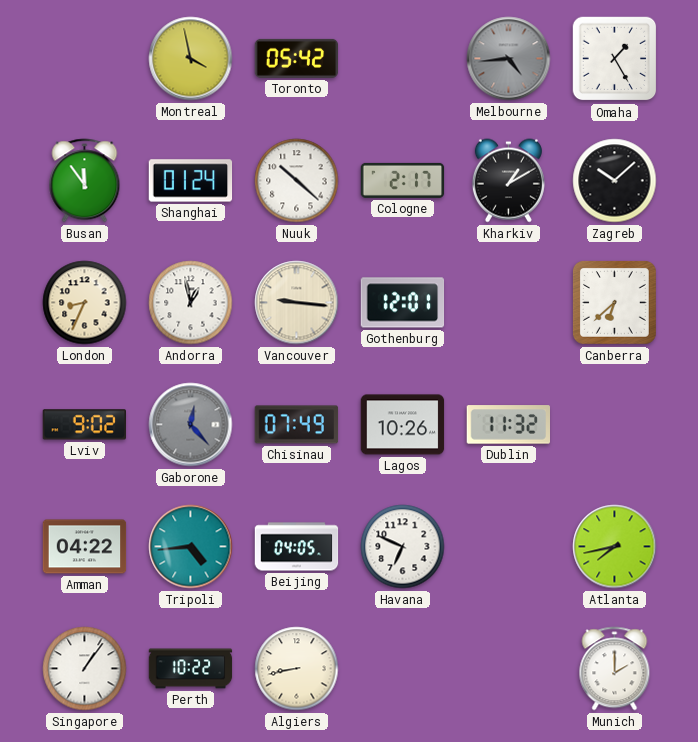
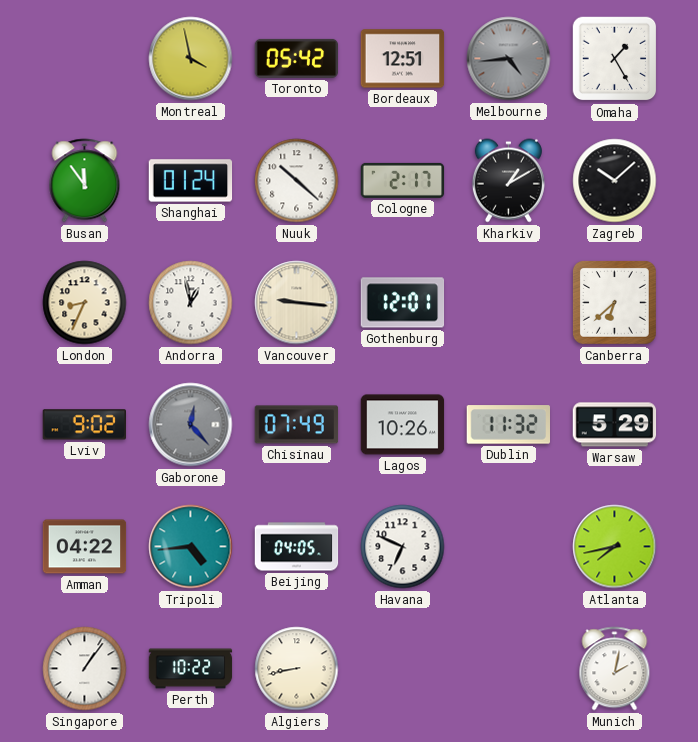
Bordeaux: none -> 12:51
Warsaw: none -> 5:29
Munich: 2:00 -> 2:02
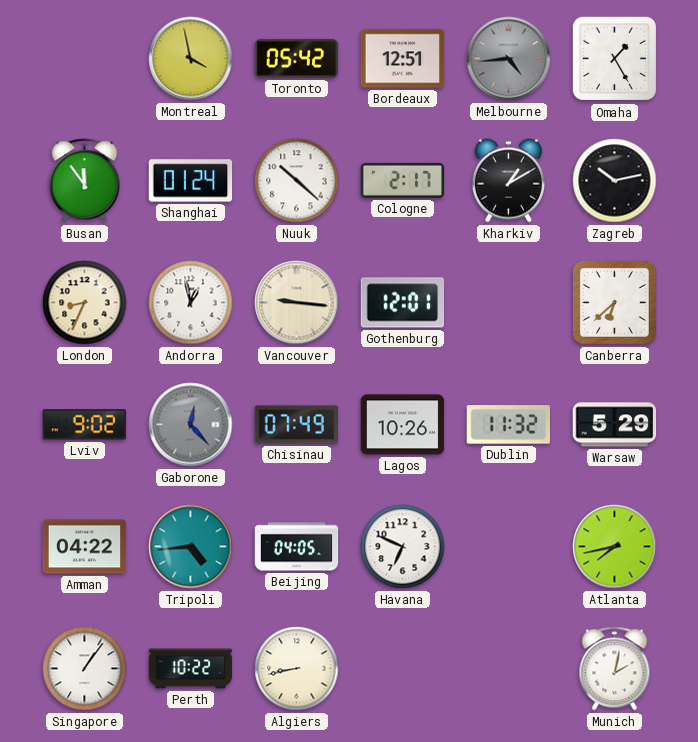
Zagreb: 10:08 -> 10:13
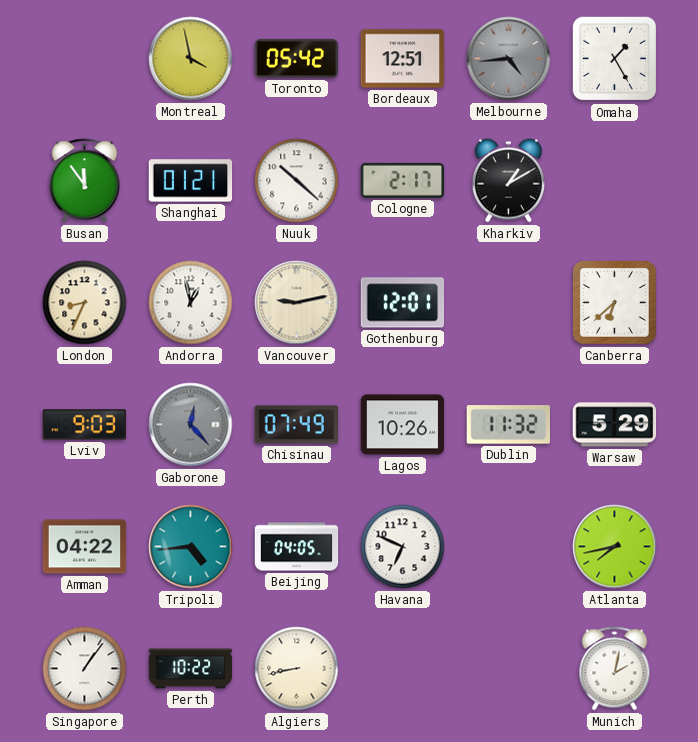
Shanghai: 01:24 -> 01:21
Zagreb: 10:13 -> none
Vancouver: 9:16 -> 9:13
Lviv: 9:02 -> 9:03
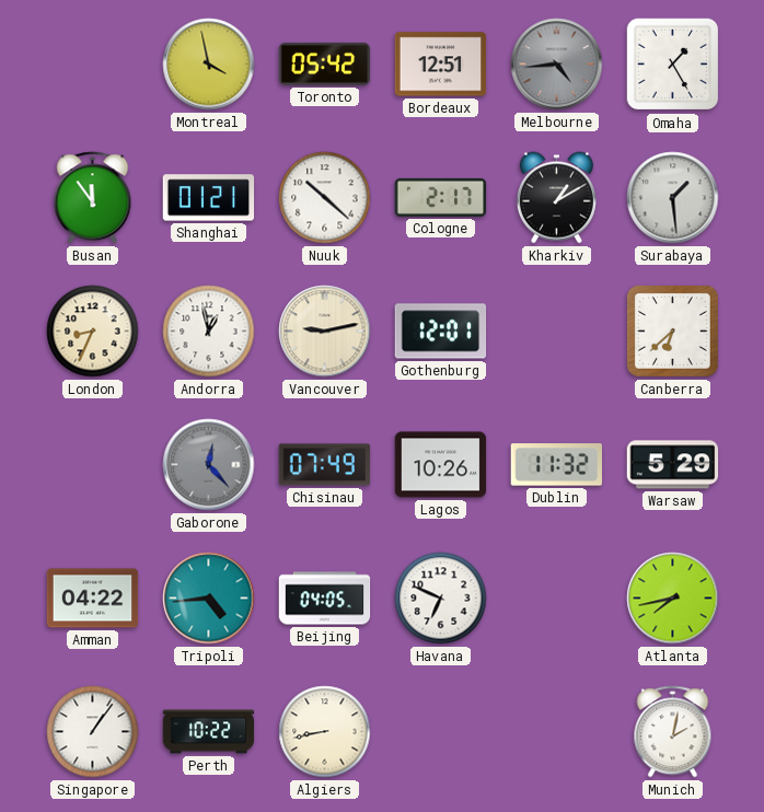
Surabaya: none -> 1:29
Lviv: 9:03 -> none
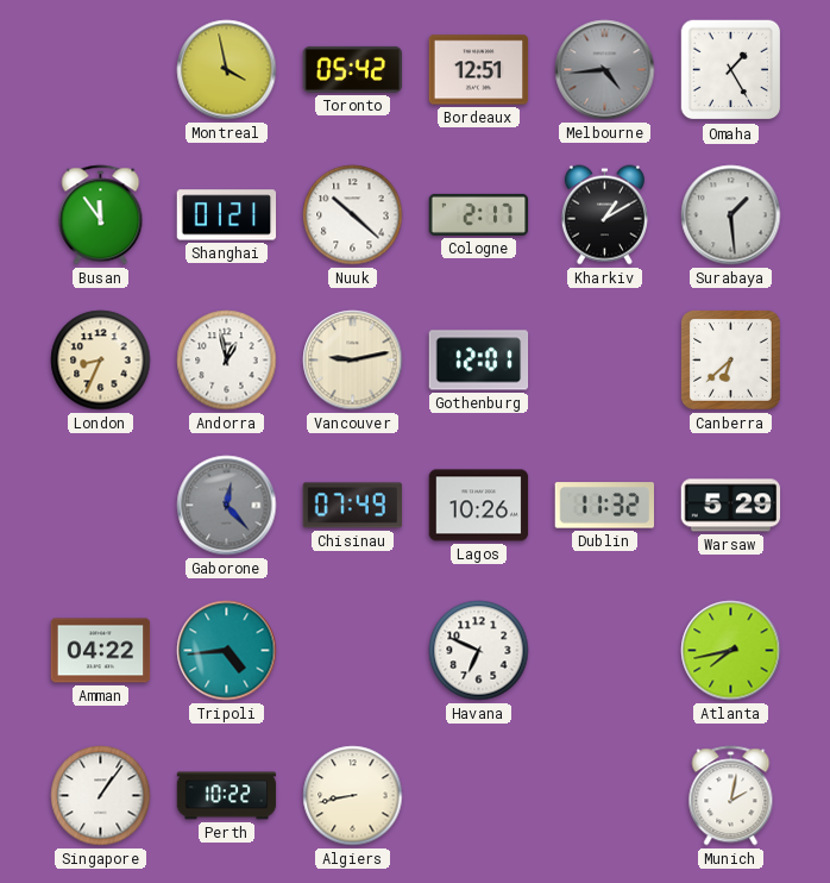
Beijing: 04:05 -> none
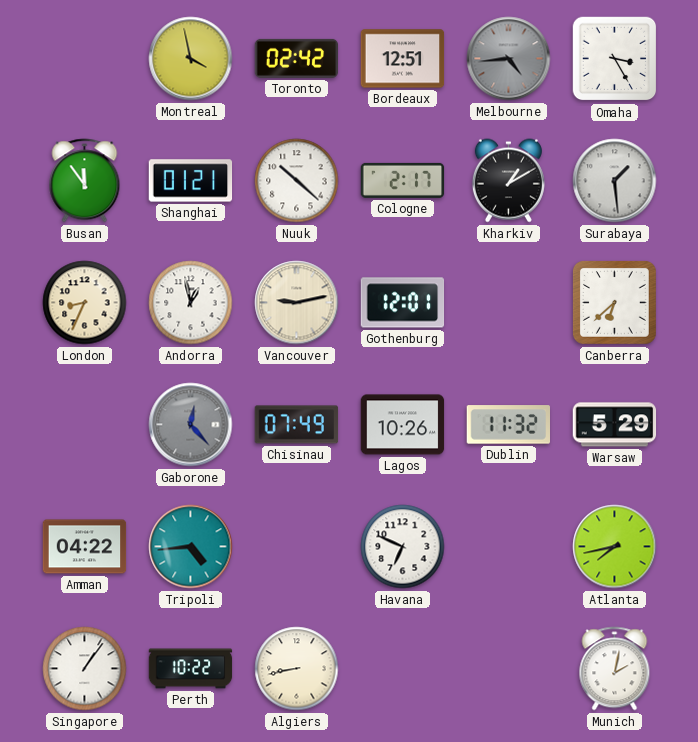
Toronto: 05:42 -> 02:42
Omaha: 1:25 -> 3:25
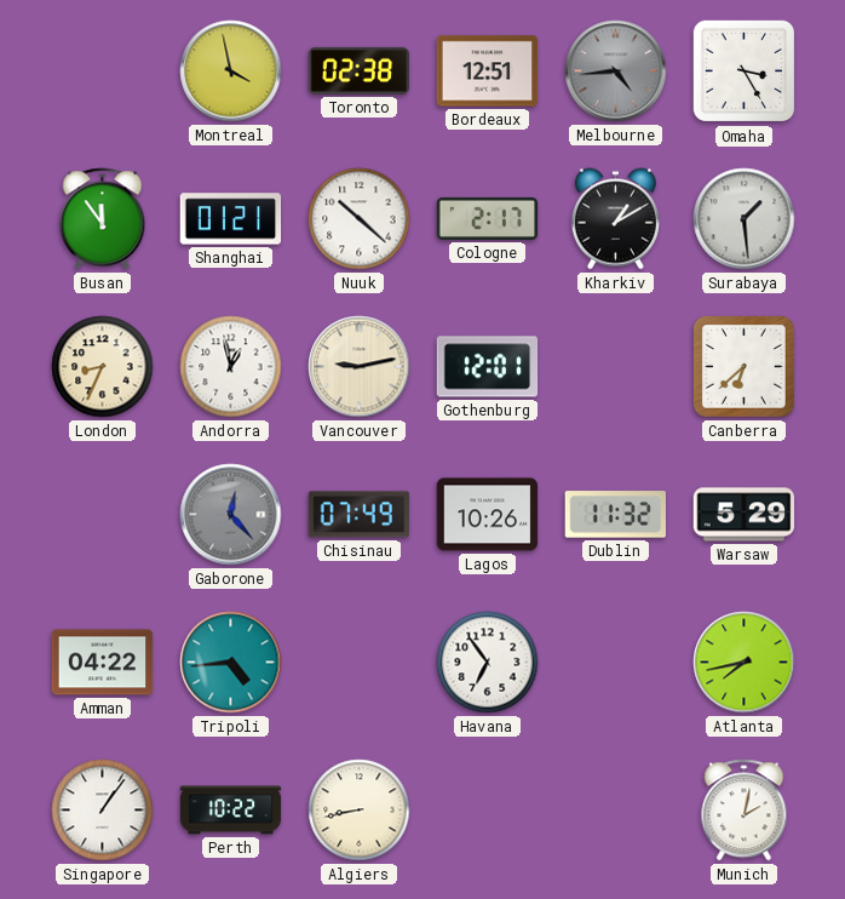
Toronto: 02:42 -> 02:38
Havana: 6:49 -> 6:54
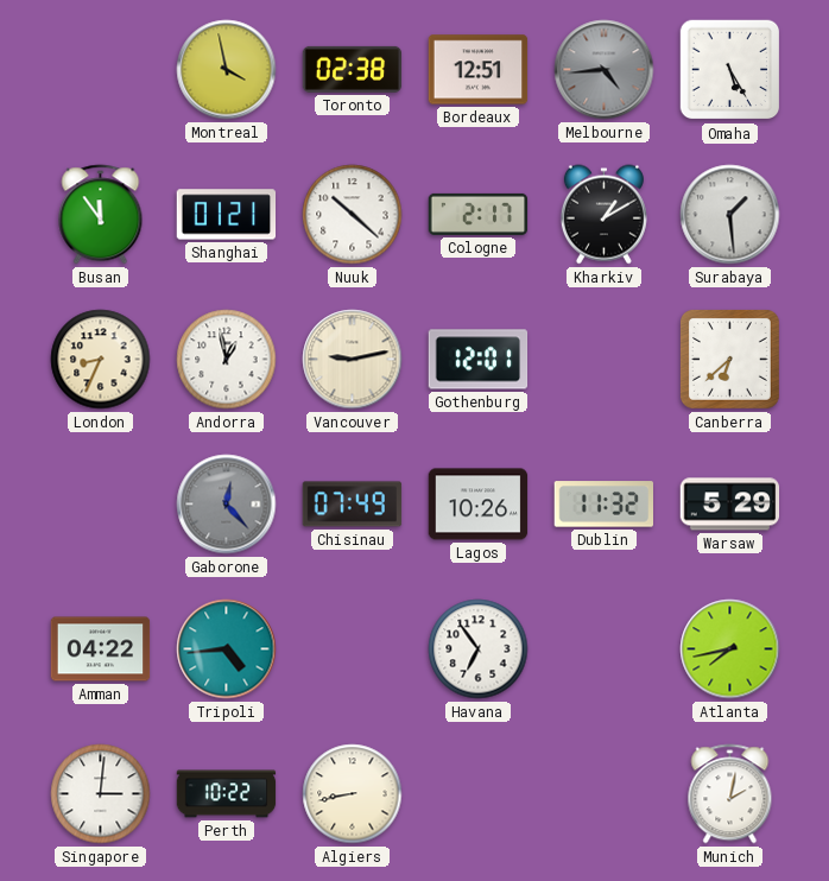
Omaha: 3:25 -> 5:25
Singapore: 1:06 -> 3:01
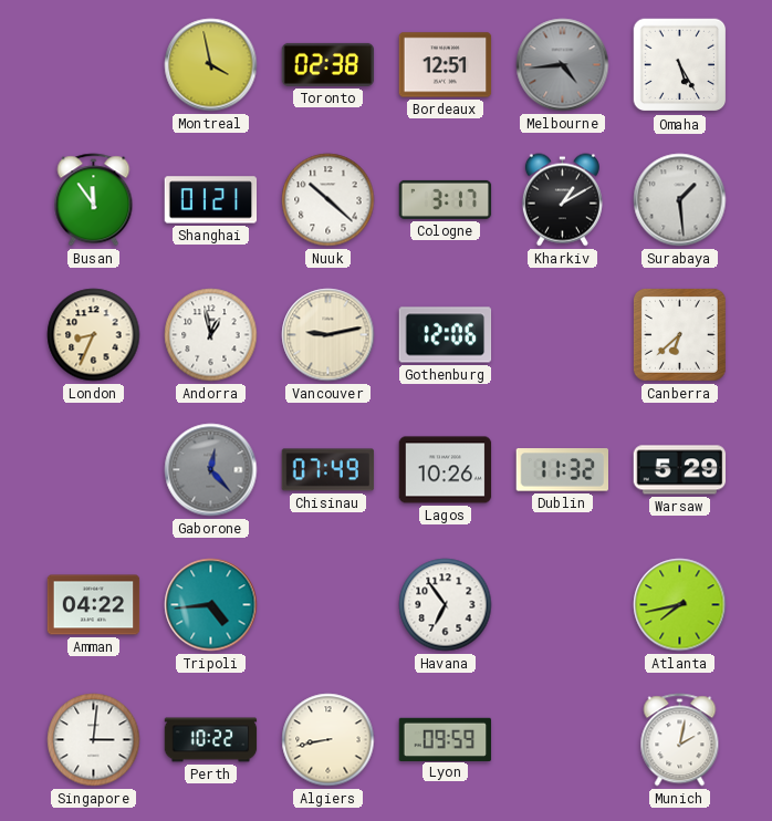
Cologne: 2:17 -> 3:17
Gothenburg: 12:01 -> 12:06
Lyon: none -> 09:59
